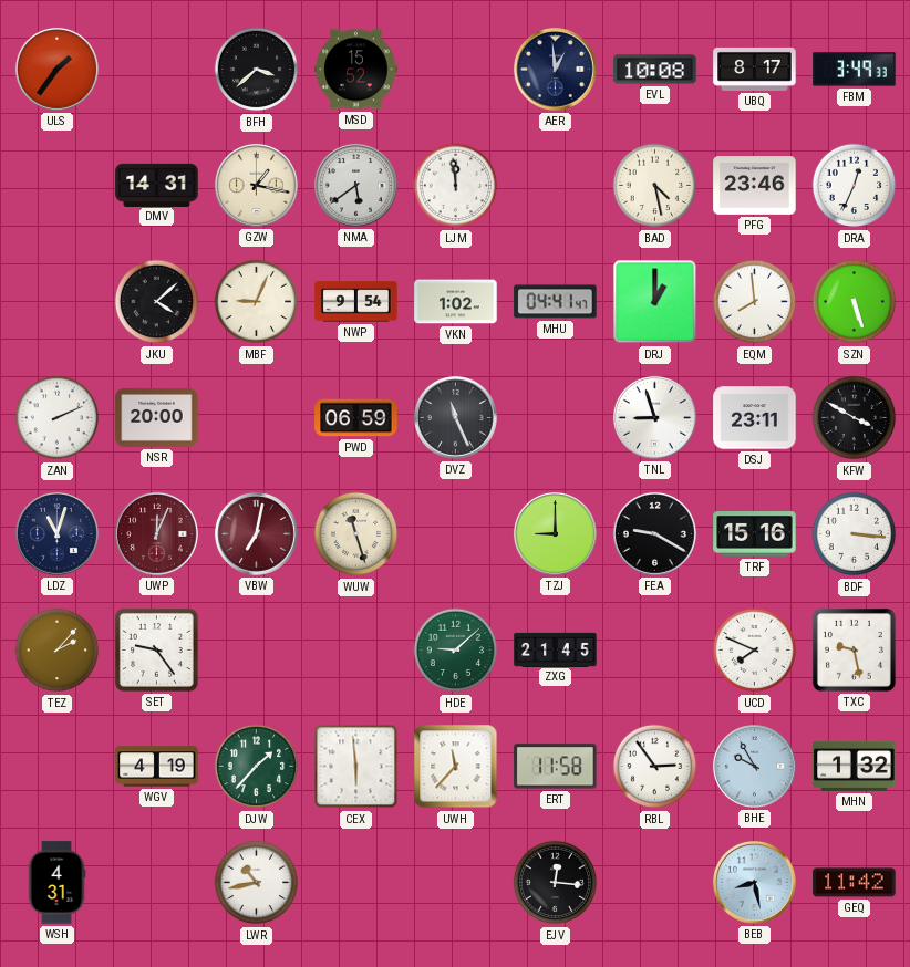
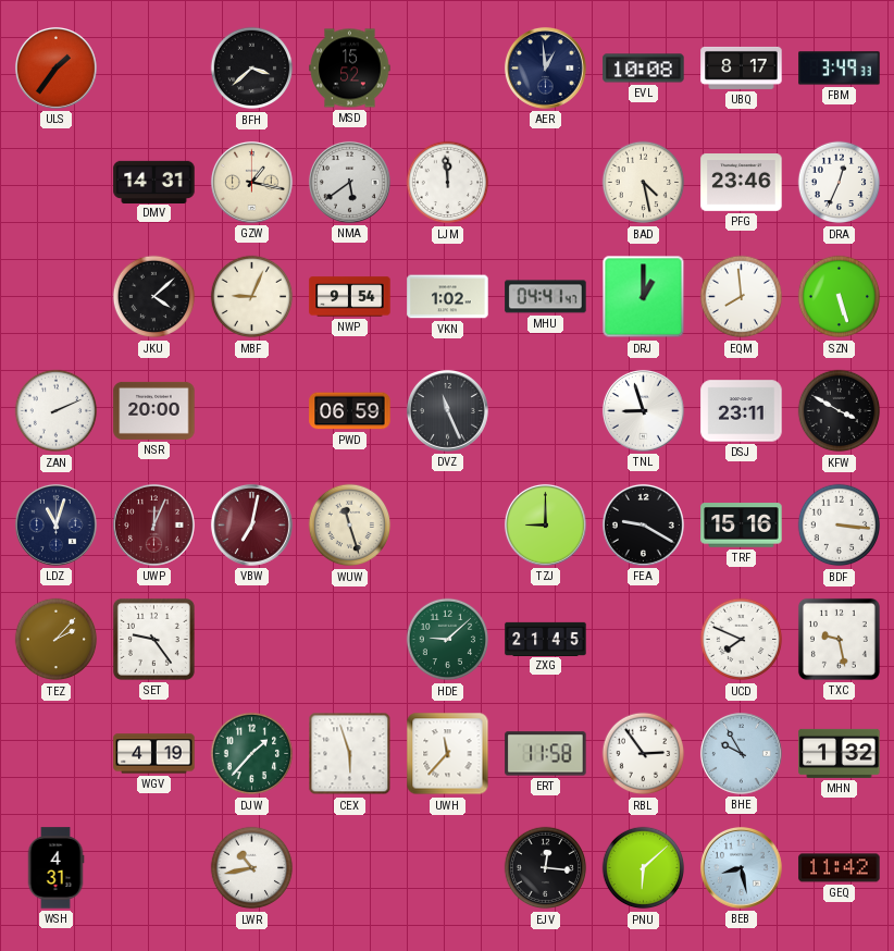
CEX: 5:59 -> 5:57
PNU: none -> 6:08
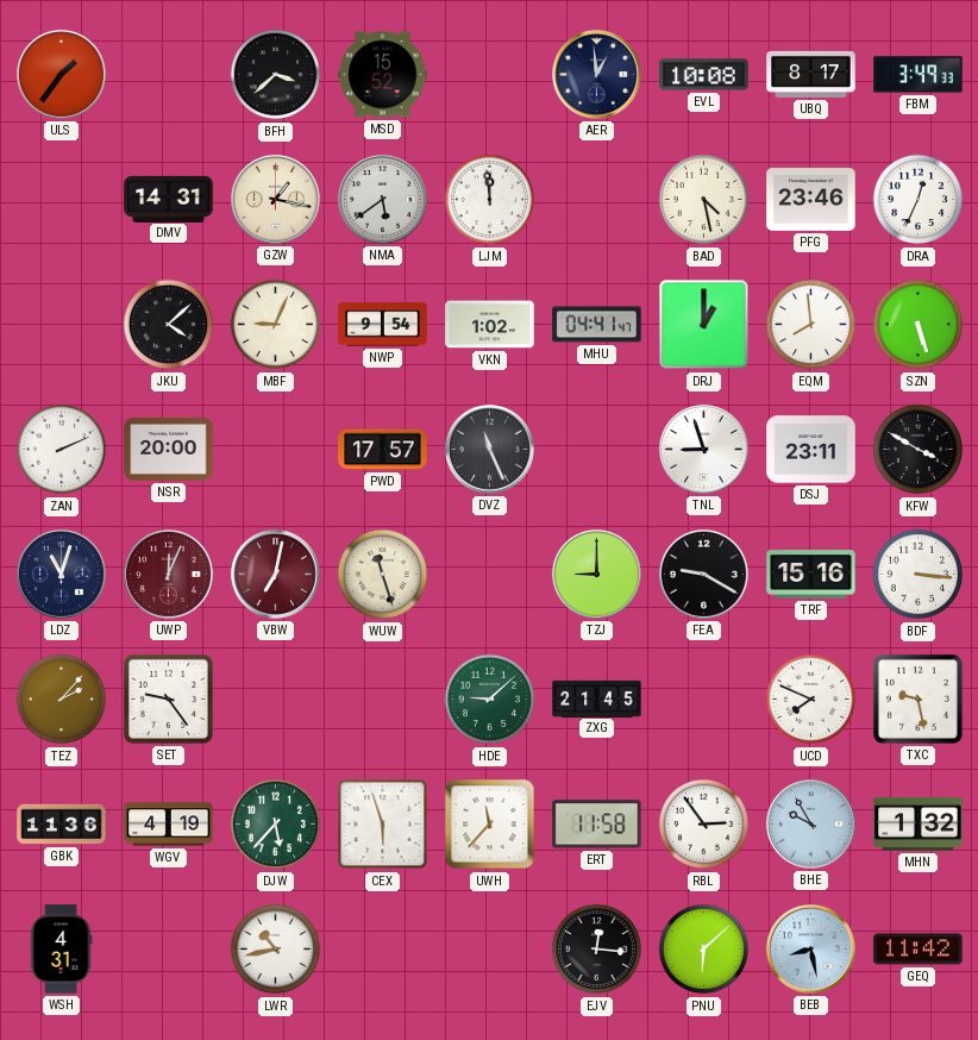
PWD: 06:59 -> 17:57
GBK: none -> 11:36
DJW: 1:37 -> 5:37
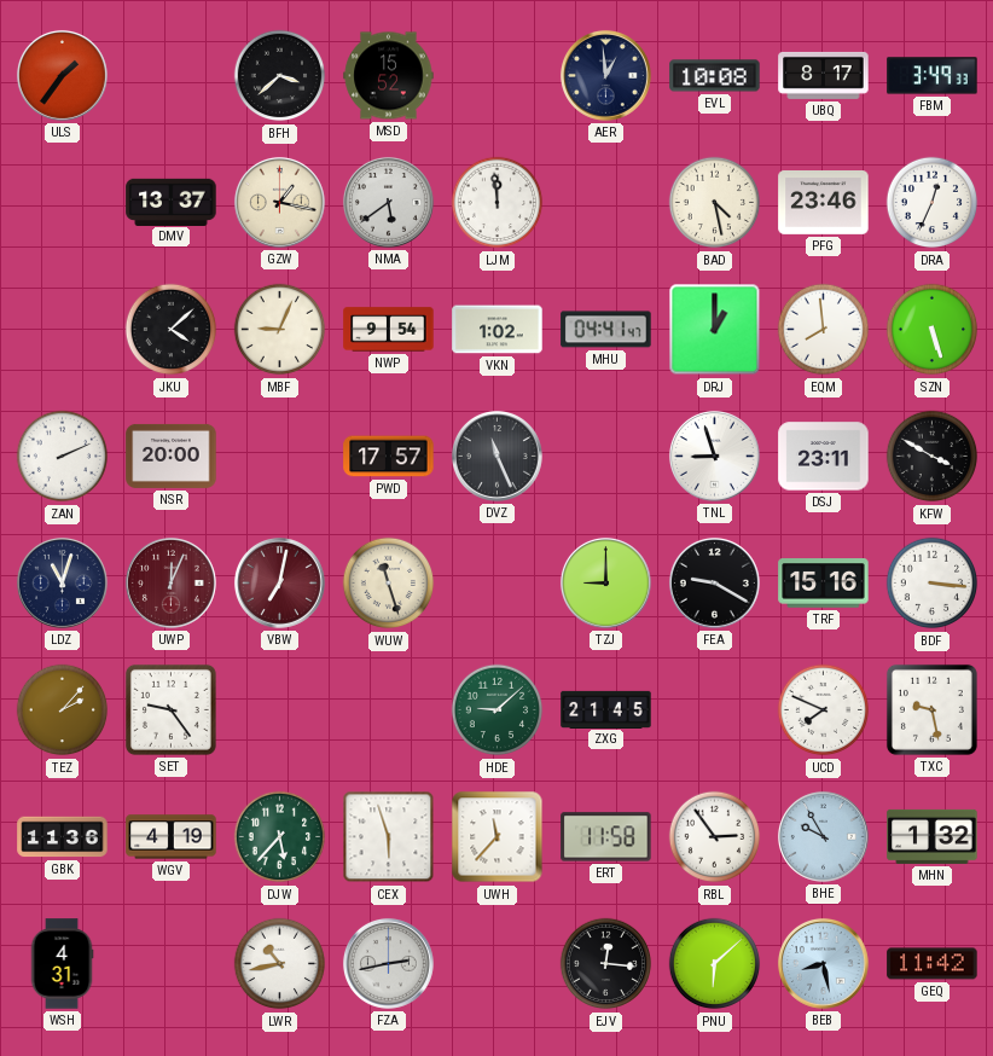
DMV: 14:31 -> 13:37
FZA: none -> 2:43
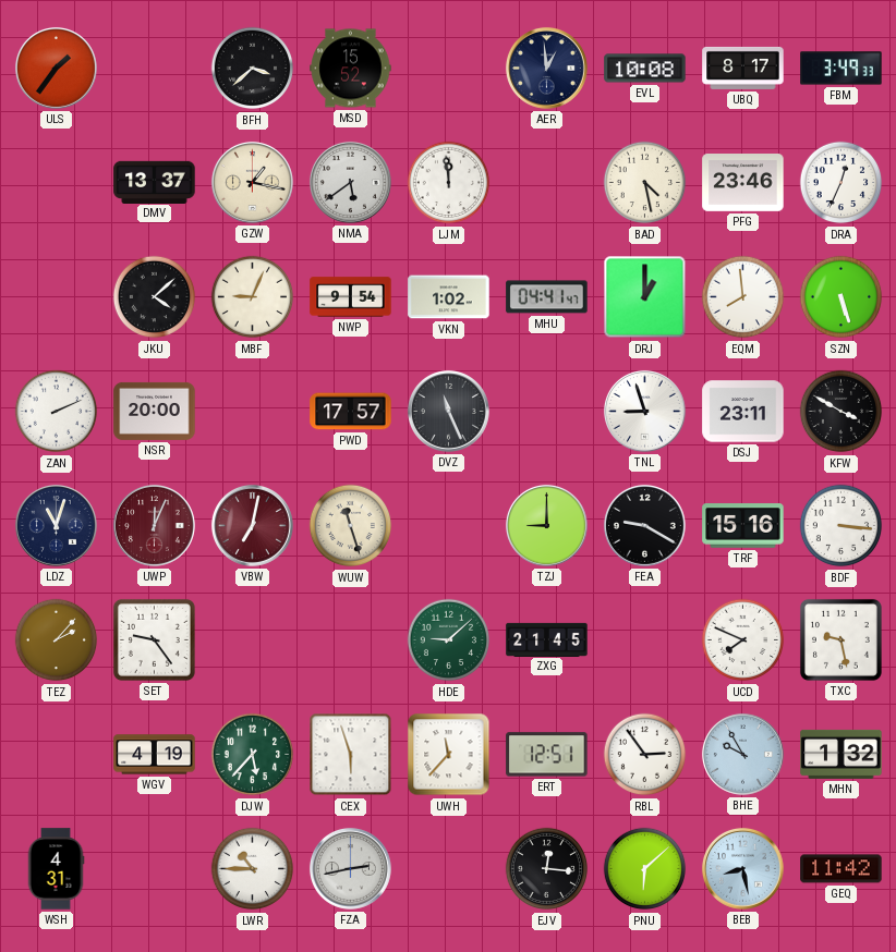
GBK: 11:36 -> none
ERT: 11:58 -> 12:51
LWR: 10:43 -> 10:45
